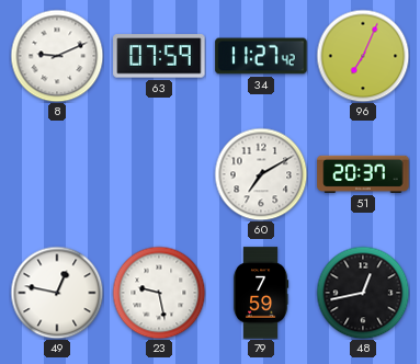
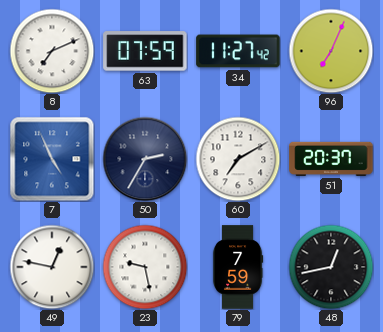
8: 9:11 -> 7:11
7: none -> 4:56
50: none -> 2:35
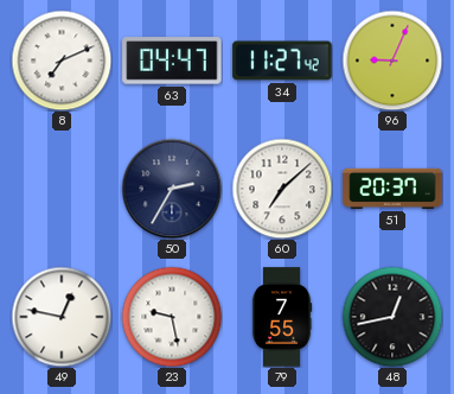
63: 07:59 -> 04:47
96: 7:04 -> 9:04
7: 4:56 -> none
60: 7:10 -> 7:08
79: 7:59 -> 7:55
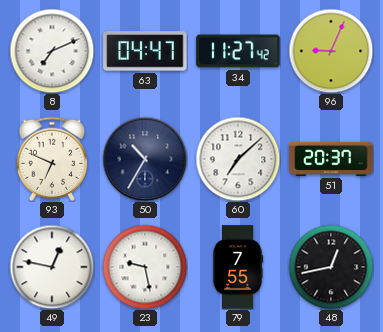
93: none -> 6:49
50: 2:35 -> 10:35
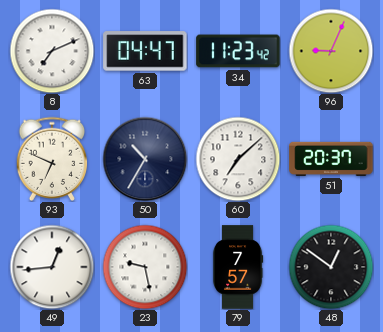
34: 11:27 -> 11:23
49: 12:47 -> 12:44
79: 7:55 -> 7:57
48: 12:43 -> 12:51
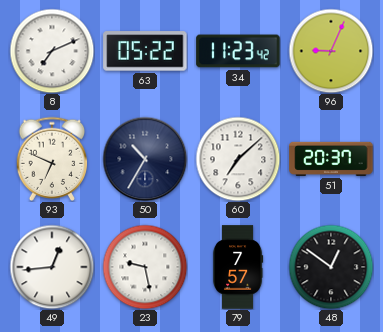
63: 04:47 -> 05:22
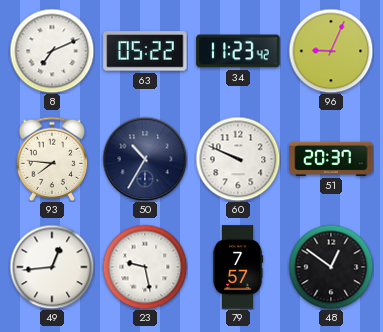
93: 6:49 -> 7:46
60: 7:08 -> 9:49
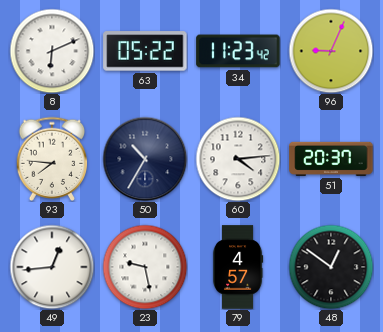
8: 7:11 -> 6:11
60: 9:49 -> 4:14
79: 7:57 -> 4:57
